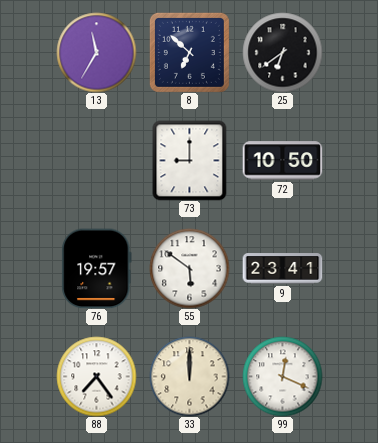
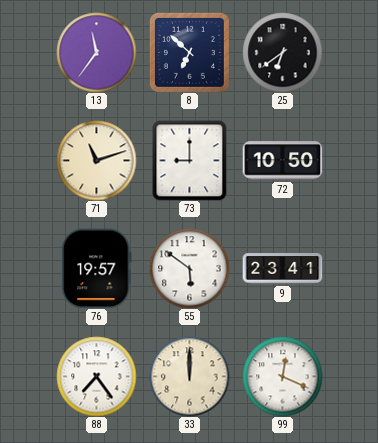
13: 11:35 -> 11:36
71: none -> 11:12
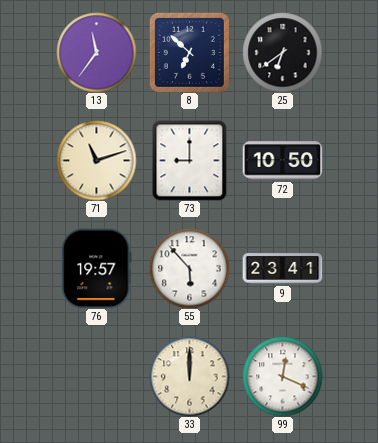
55: 5:51 -> 5:53
88: 7:24 -> none
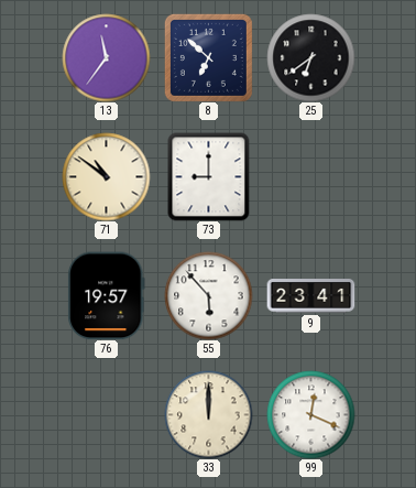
71: 11:12 -> 10:51
72: 10:50 -> none
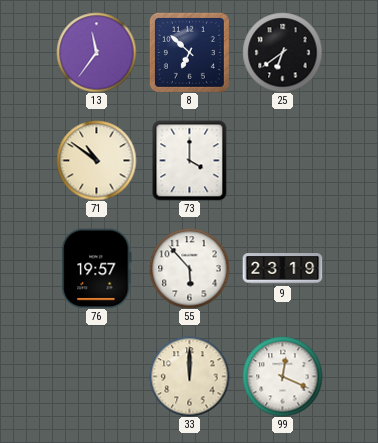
73: 9:00 -> 4:00
9: 23:41 -> 23:19
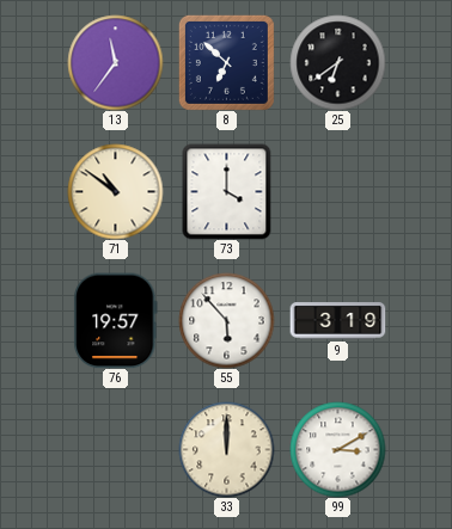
9: 23:19 -> 3:19
99: 12:19 -> 3:10
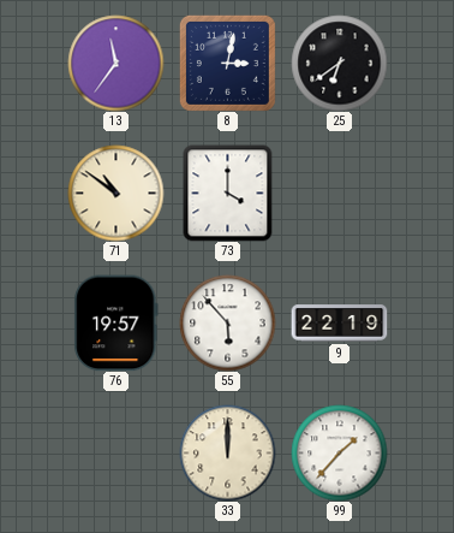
8: 6:52 -> 3:02
9: 3:19 -> 22:19
99: 3:10 -> 1:37
